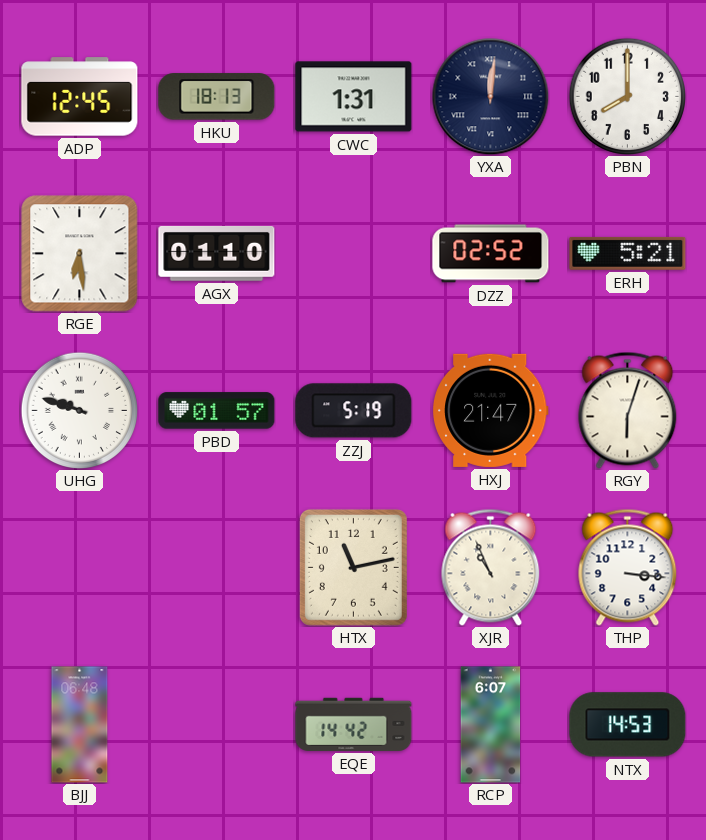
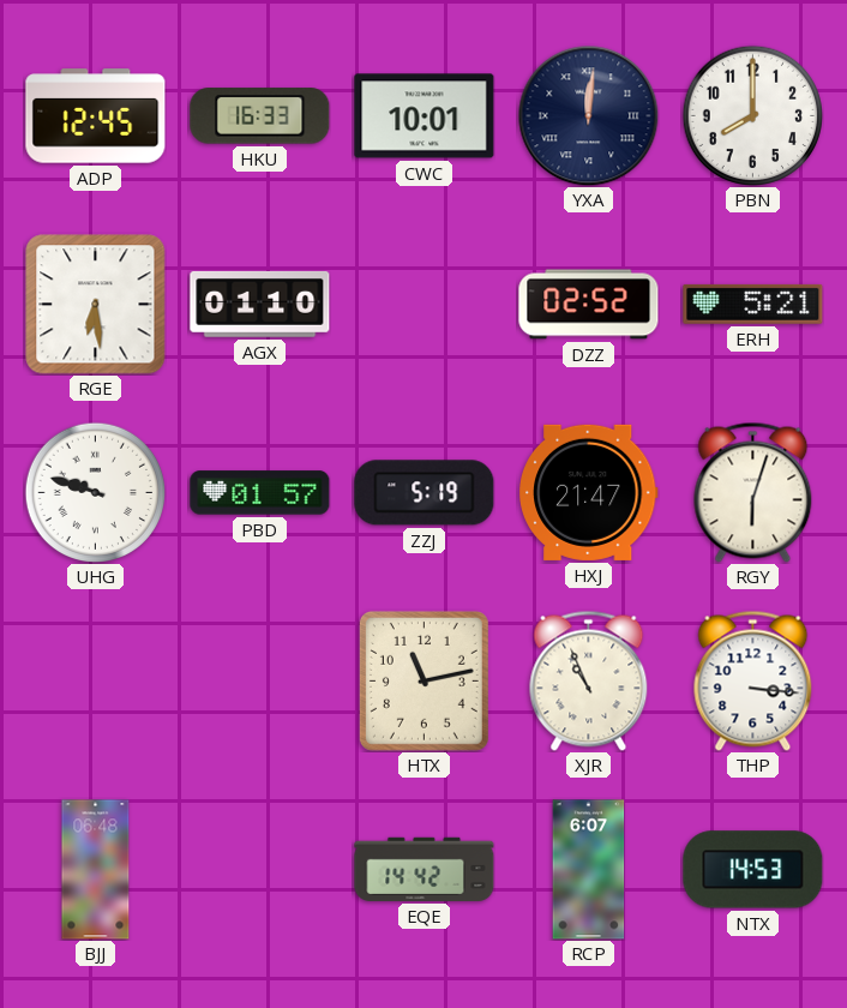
HKU: 18:13 -> 16:33
CWC: 1:31 -> 10:01
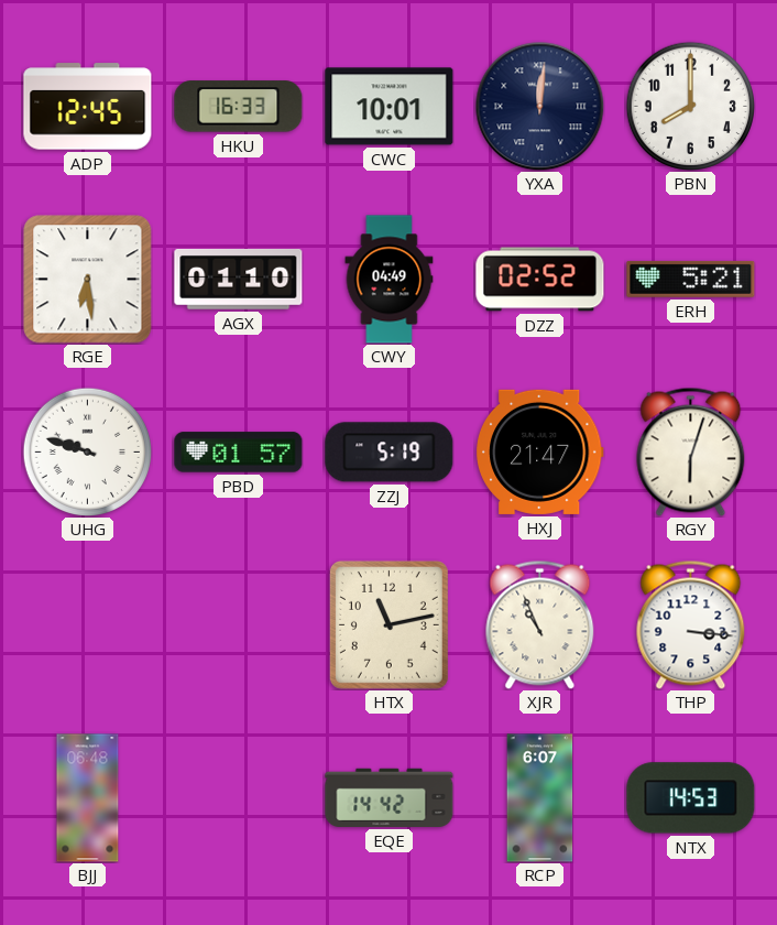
CWY: none -> 04:49
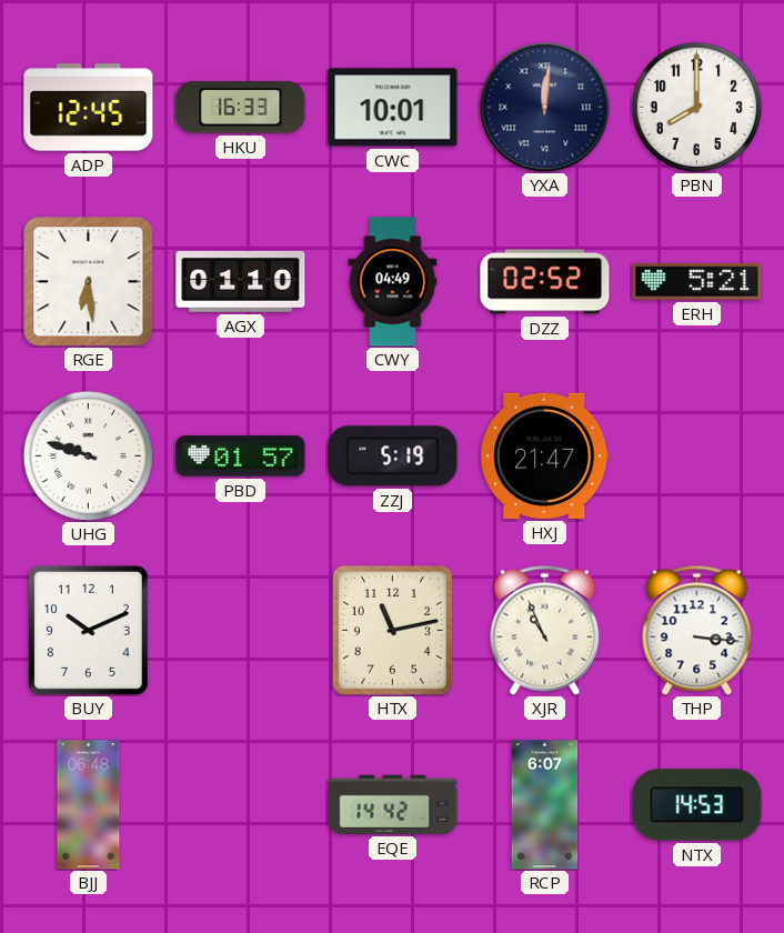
RGY: 6:03 -> none
BUY: none -> 10:11
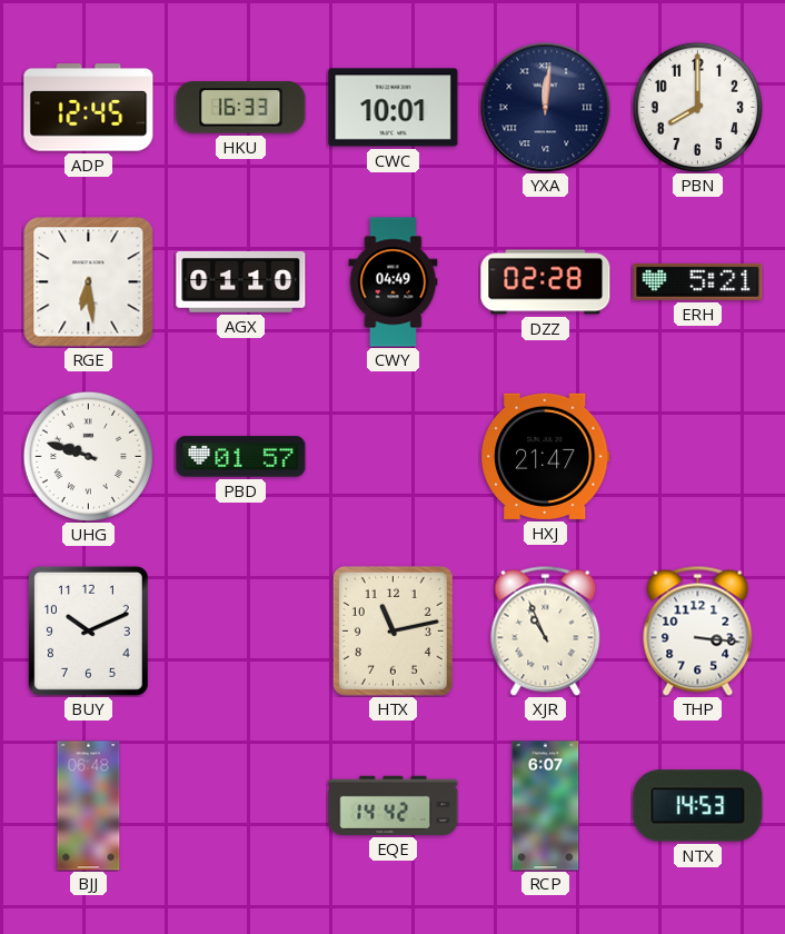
DZZ: 02:52 -> 02:28
ZZJ: 5:19 -> none
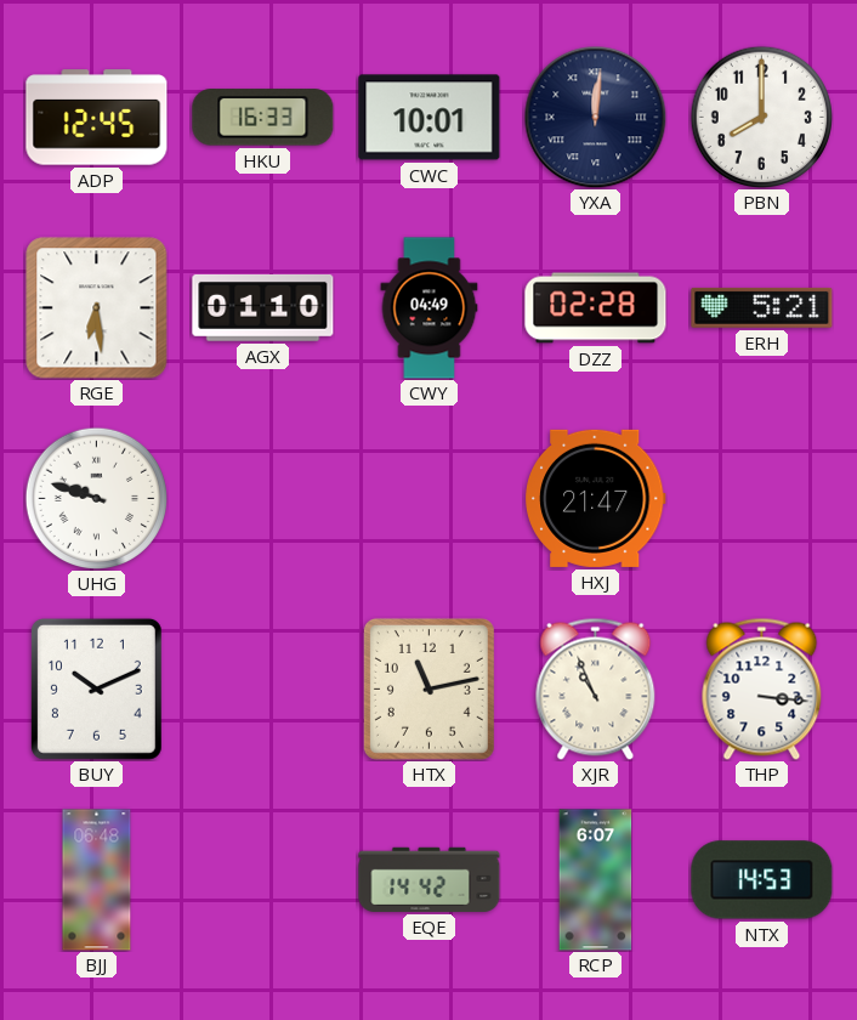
PBD: 01:57 -> none
